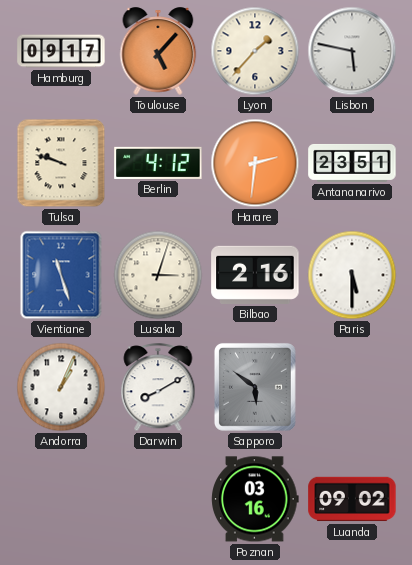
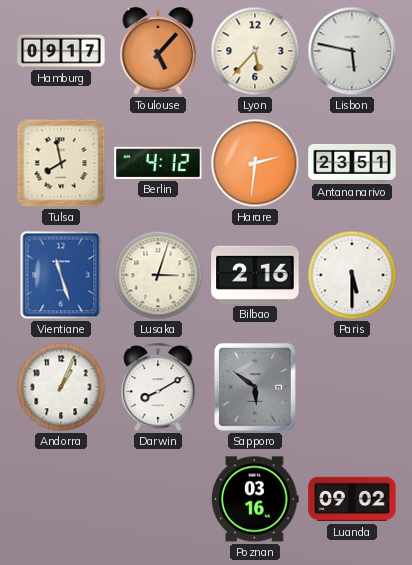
Lyon: 1:37 -> 5:37
Tulsa: 9:48 -> 7:58
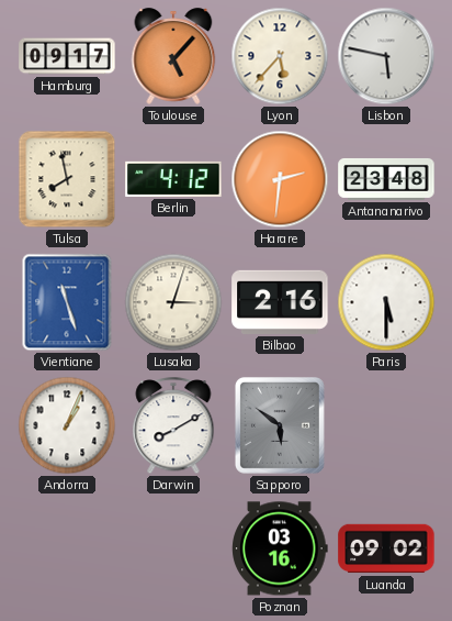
Antananarivo: 23:51 -> 23:48
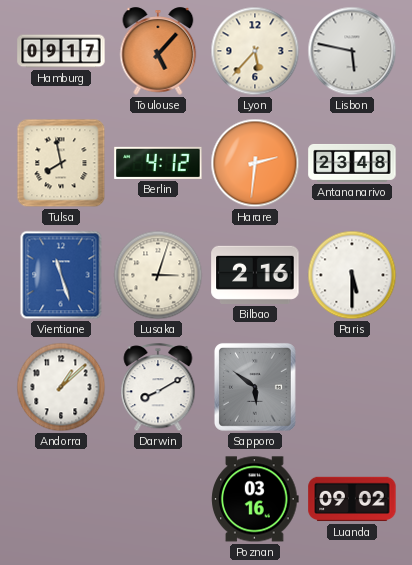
Andorra: 1:04 -> 1:08
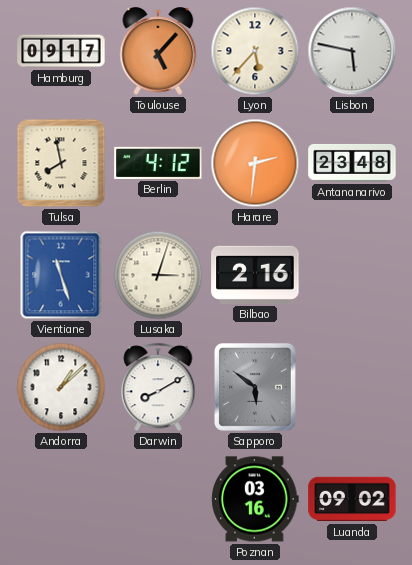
Paris: 5:30 -> none
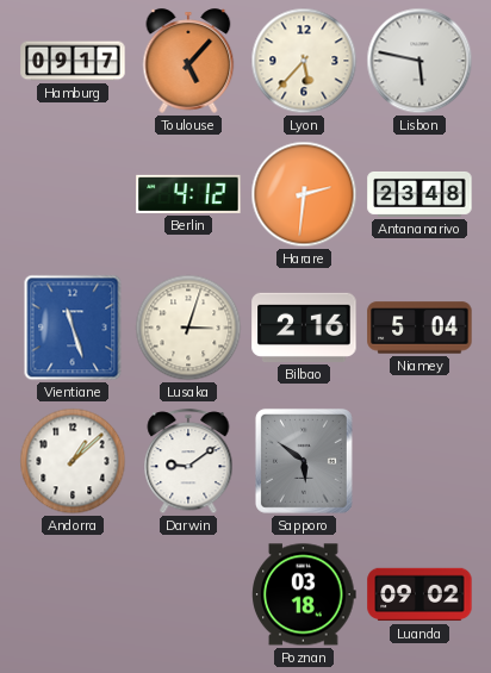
Tulsa: 7:58 -> none
Niamey: none -> 5:04
Darwin: 8:10 -> 9:09
Poznan: 03:16 -> 03:18
